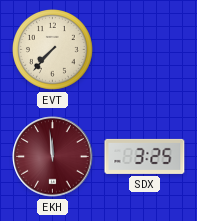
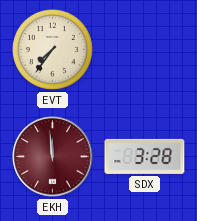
EVT: 7:37 -> 7:36
SDX: 3:25 -> 3:28
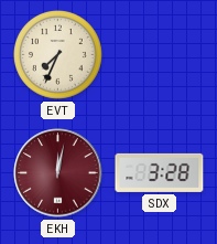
EVT: 7:36 -> 7:34
EKH: 11:59 -> 12:02
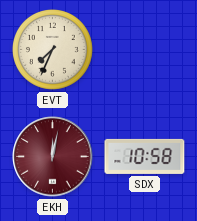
SDX: 3:28 -> 10:58
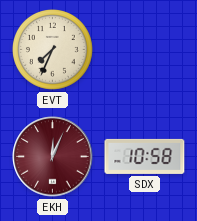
EKH: 12:02 -> 12:04
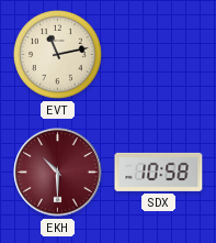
EVT: 7:34 -> 11:13
EKH: 12:04 -> 10:30
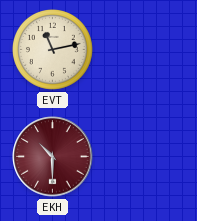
SDX: 10:58 -> none
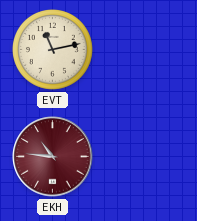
EKH: 10:30 -> 10:46
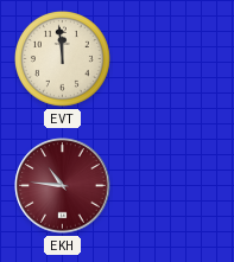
EVT: 11:13 -> 11:59
